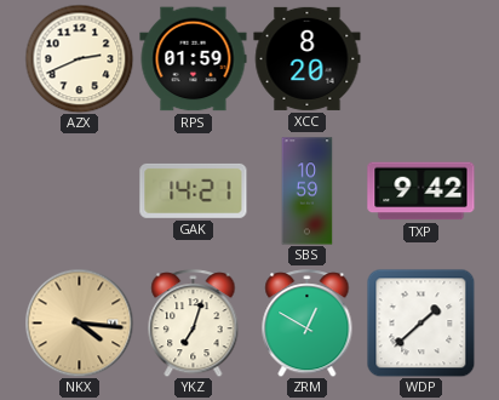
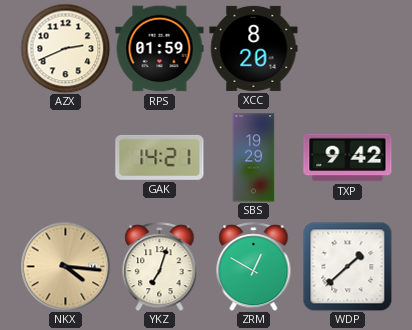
SBS: 10:59 -> 19:29
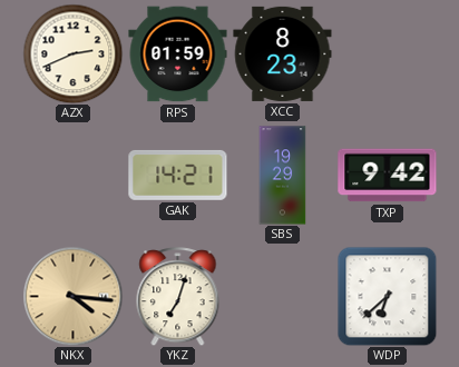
XCC: 8:20 -> 8:23
ZRM: 12:50 -> none
WDP: 1:38 -> 6:38
